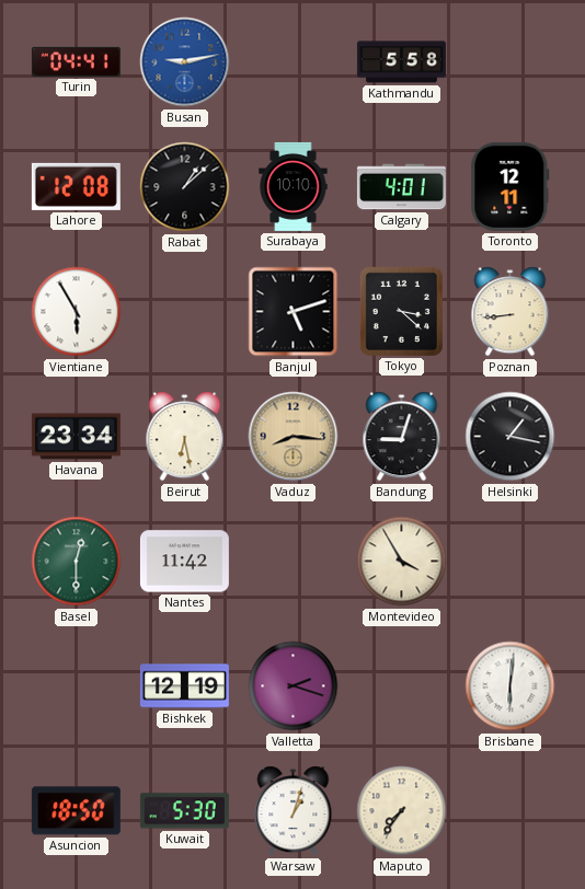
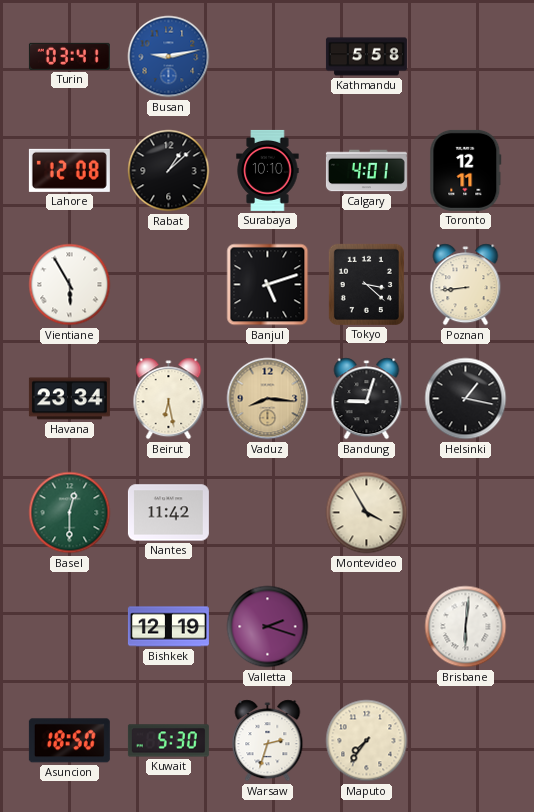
Turin: 04:41 -> 03:41
Warsaw: 1:03 -> 2:33
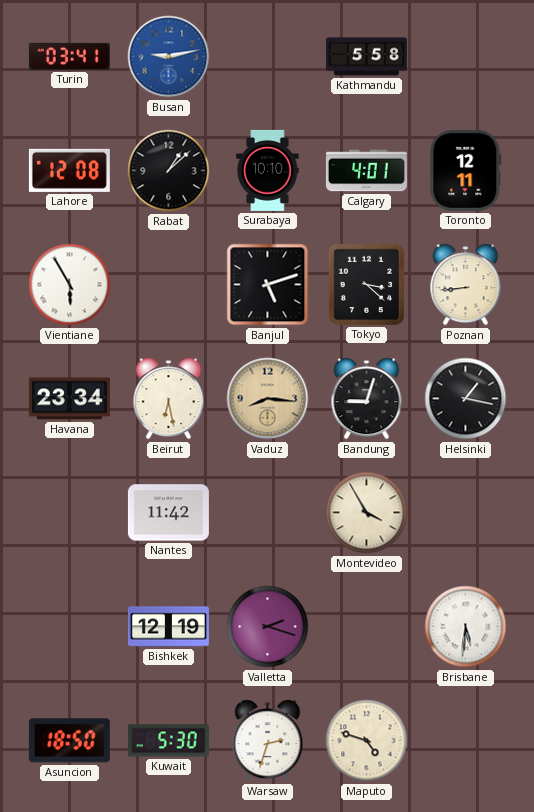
Basel: 12:30 -> none
Brisbane: 6:01 -> 5:31
Maputo: 7:36 -> 4:48
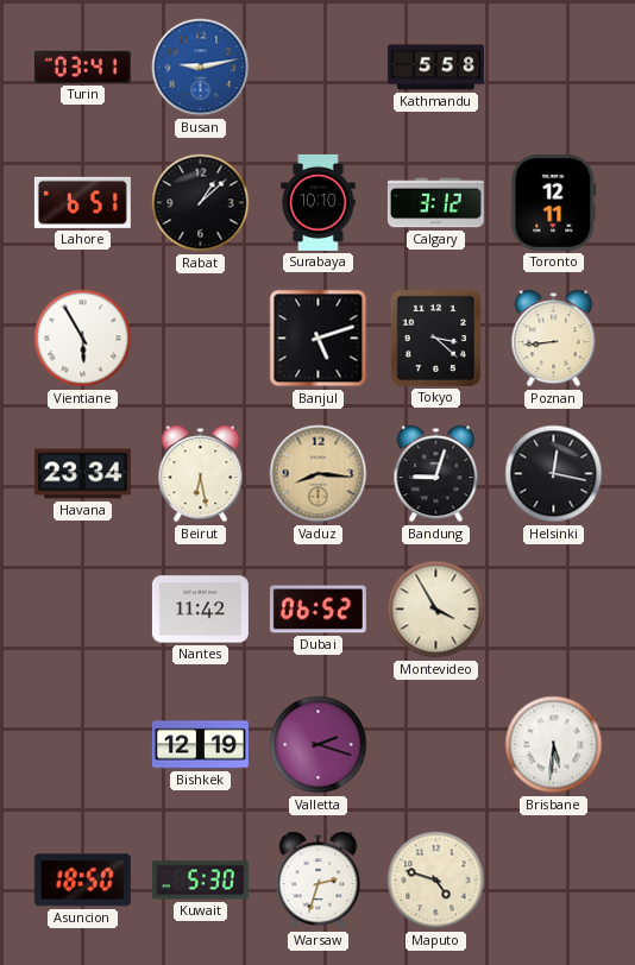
Lahore: 12:08 -> 6:51
Calgary: 4:01 -> 3:12
Helsinki: 1:17 -> 12:17
Dubai: none -> 06:52
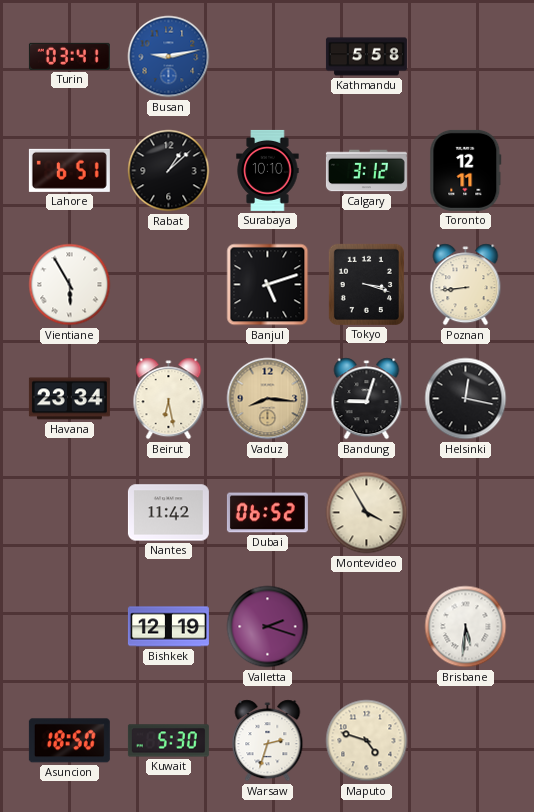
Tokyo: 3:22 -> 3:18
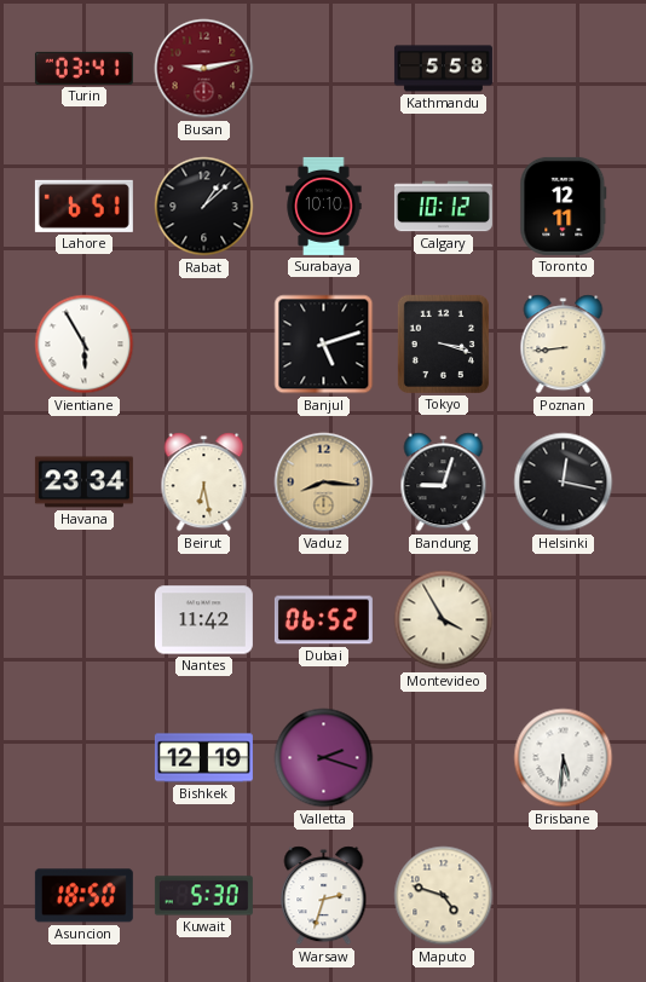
Busan dial: blue -> burgundy
Calgary: 3:12 -> 10:12
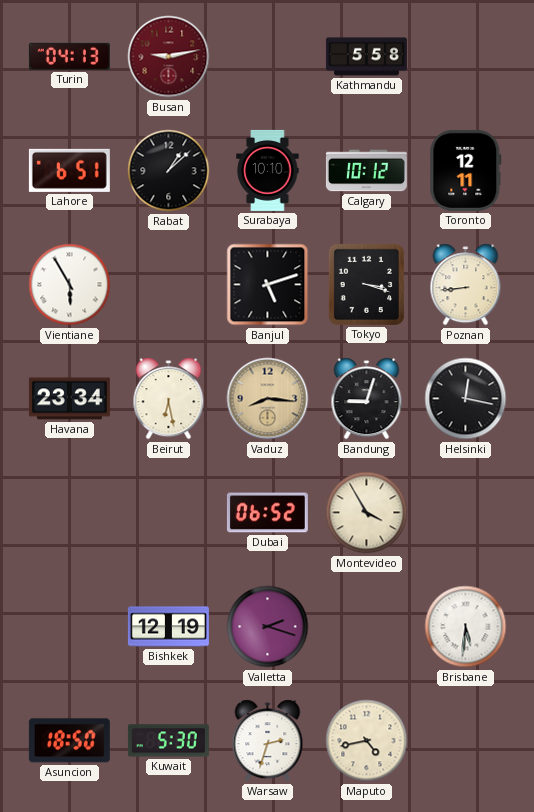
Turin: 03:41 -> 04:13
Nantes: 11:42 -> none
Maputo: 4:48 -> 4:43
